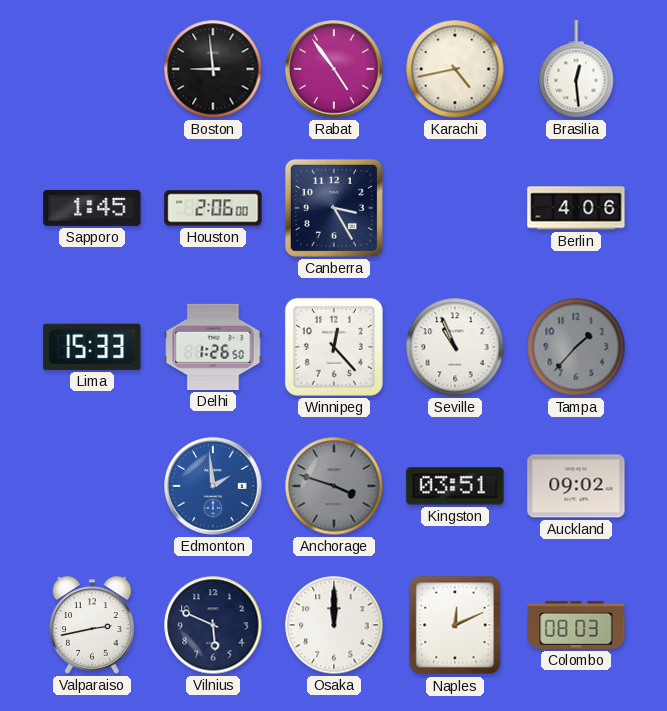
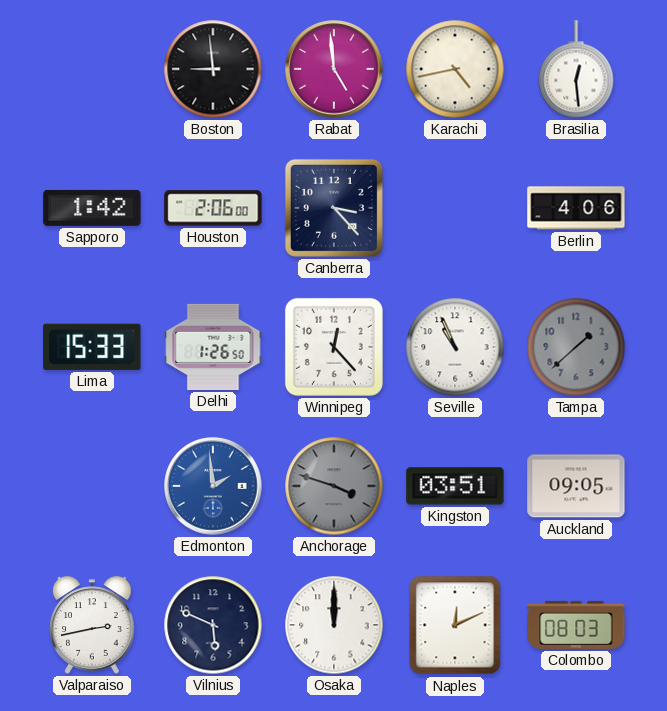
Rabat: 4:54 -> 4:59
Sapporo: 1:45 -> 1:42
Canberra: 3:25 -> 3:23
Tampa: 1:37 -> 1:38
Auckland: 09:02 -> 09:05
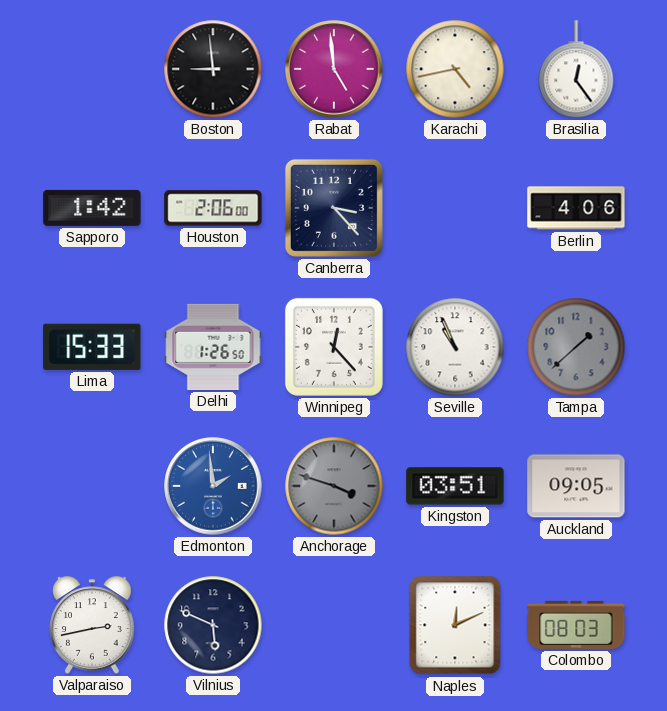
Brasilia: 12:29 -> 12:24
Osaka: 12:00 -> none
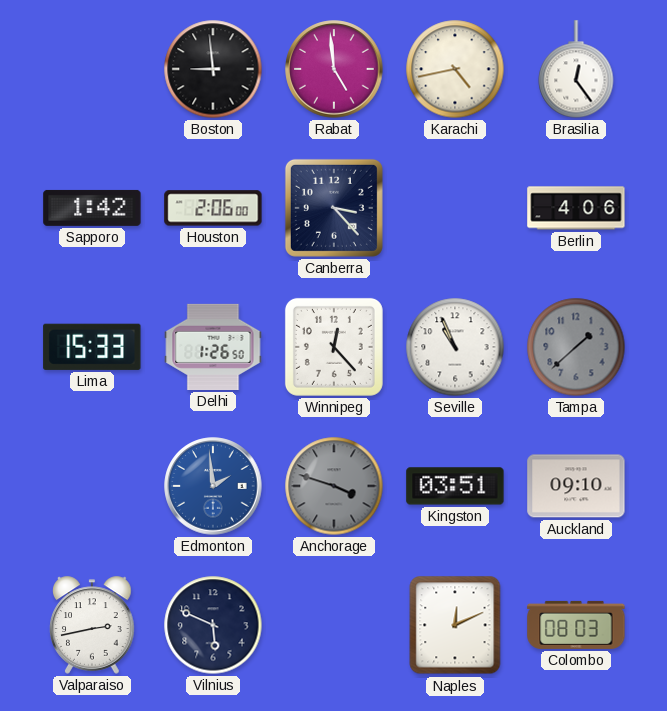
Auckland: 09:05 -> 09:10
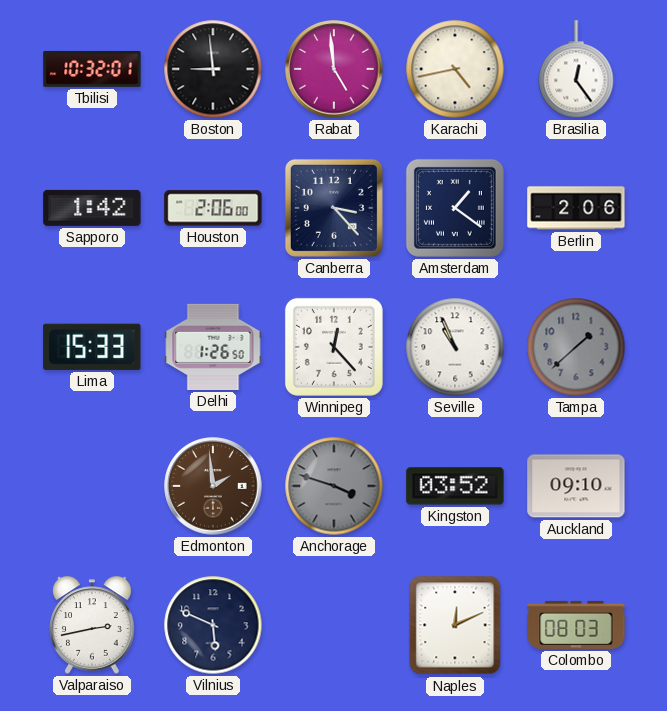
Tbilisi: none -> 10:32
Amsterdam: none -> 1:21
Berlin: 4:06 -> 2:06
Edmonton dial: blue -> brown
Kingston: 03:51 -> 03:52
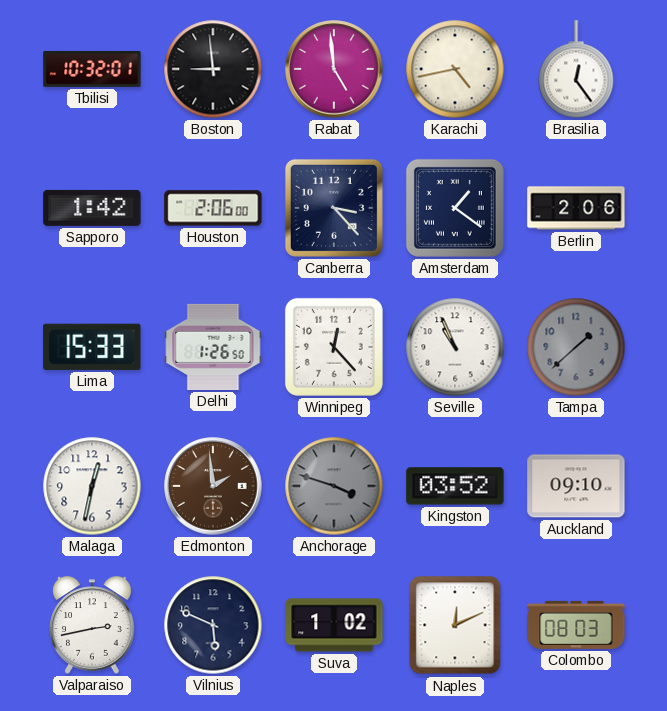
Malaga: none -> 12:32
Suva: none -> 1:02
